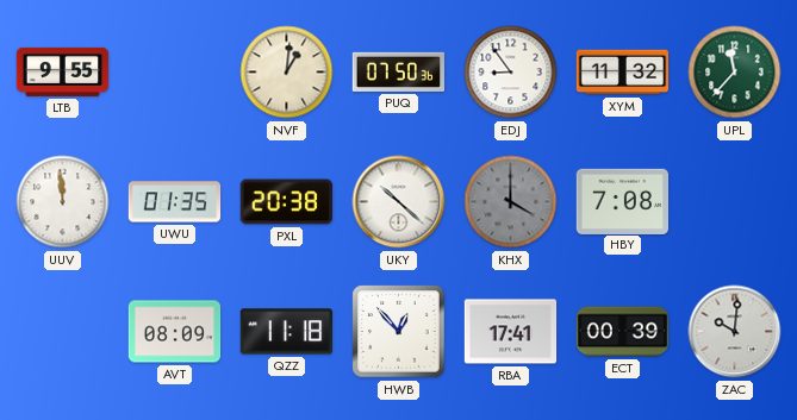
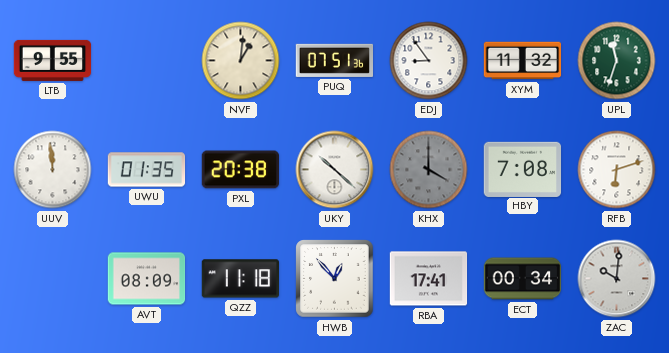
PUQ: 07:50 -> 07:51
UPL: 11:37 -> 11:33
RFB: none -> 6:12
ECT: 00:39 -> 00:34
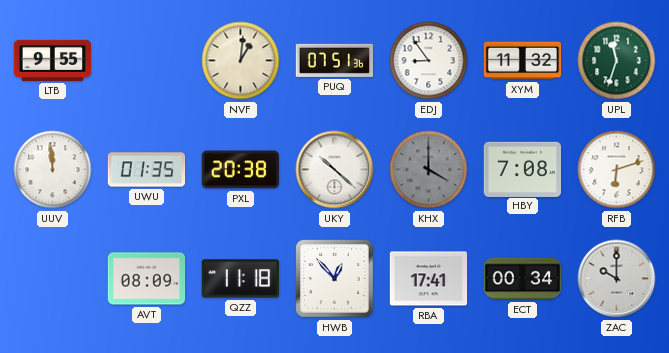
ZAC: 10:01 -> 10:00
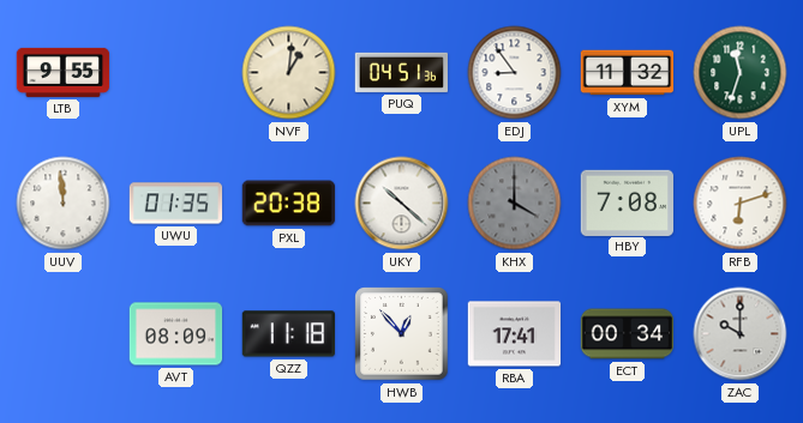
PUQ: 07:51 -> 04:51
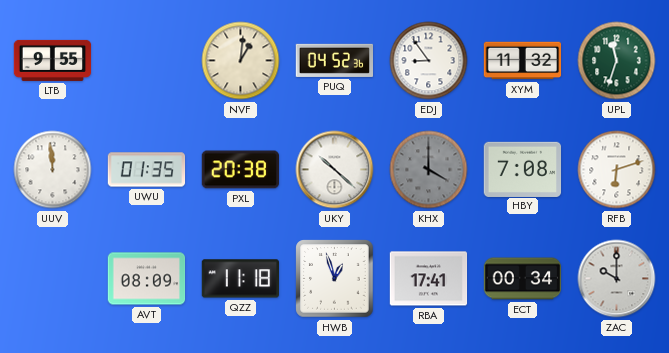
PUQ: 04:51 -> 04:52
HWB: 12:53 -> 12:57
